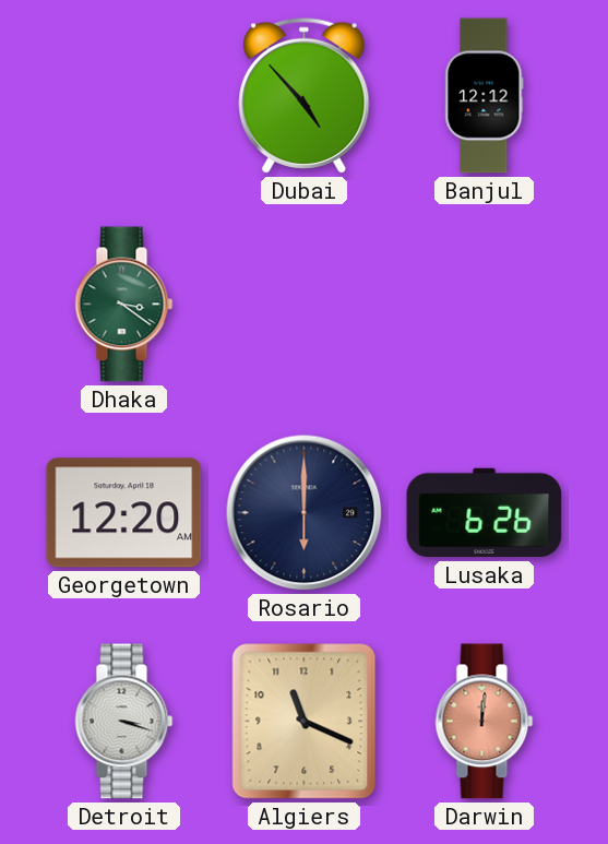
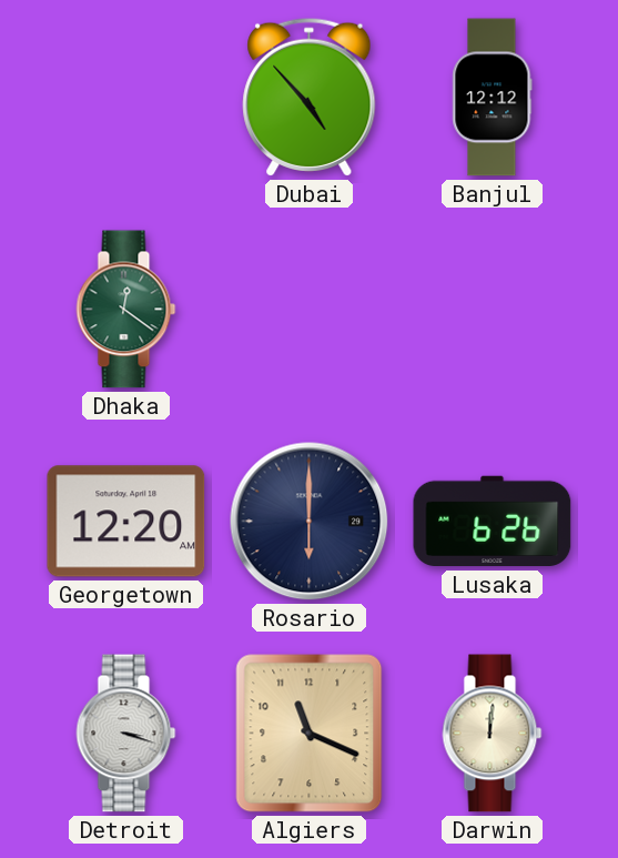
Dhaka: 3:21 -> 12:21
Darwin dial: salmon -> cream
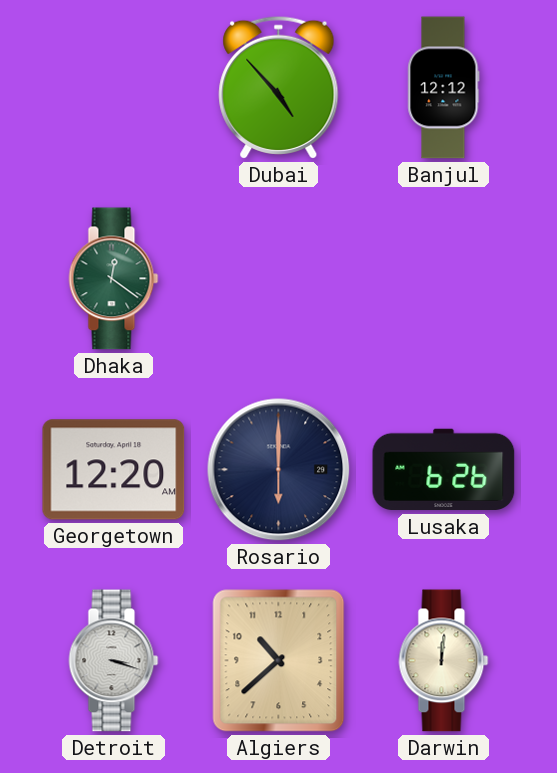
Algiers: 11:19 -> 10:38
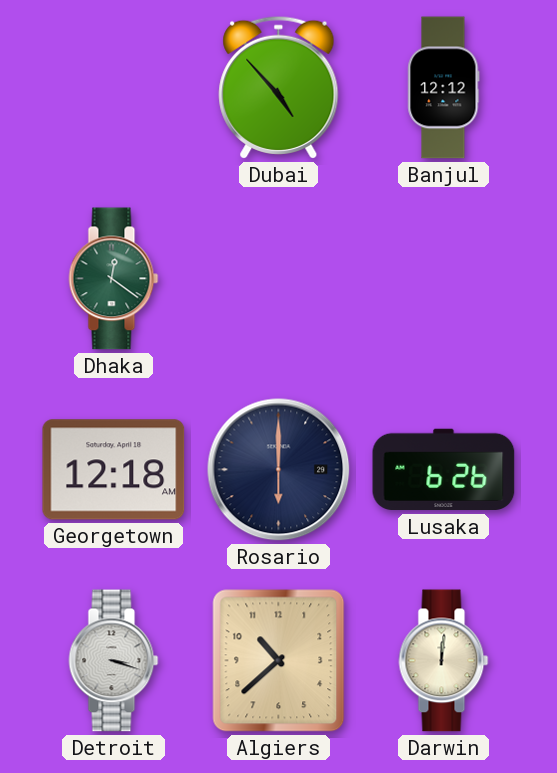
Georgetown: 12:20 -> 12:18
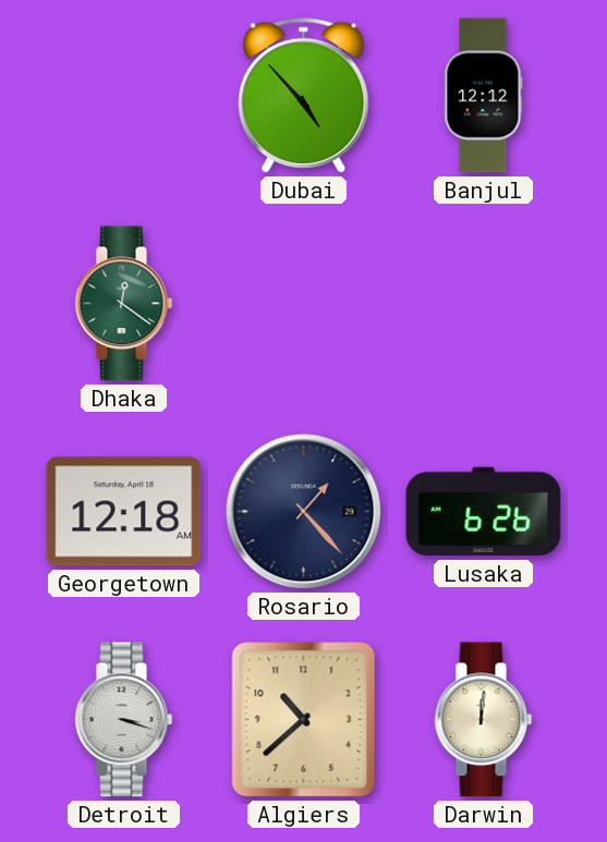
Rosario: 6:00 -> 1:23
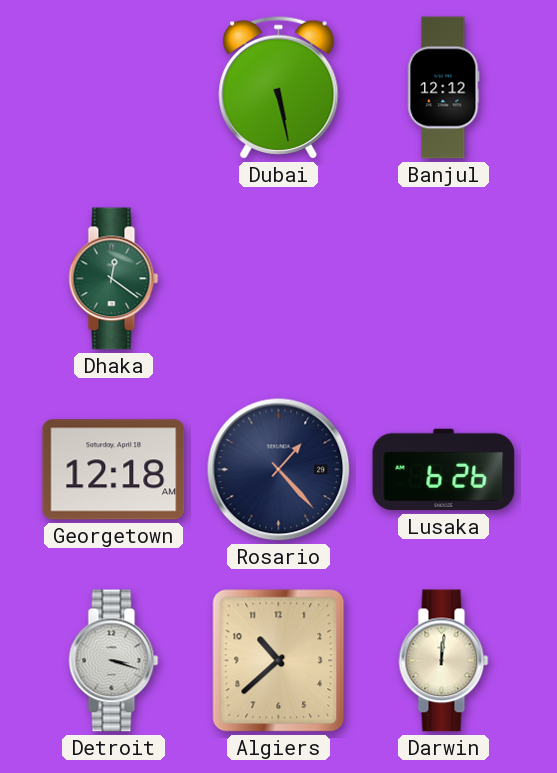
Dubai: 4:53 -> 5:28
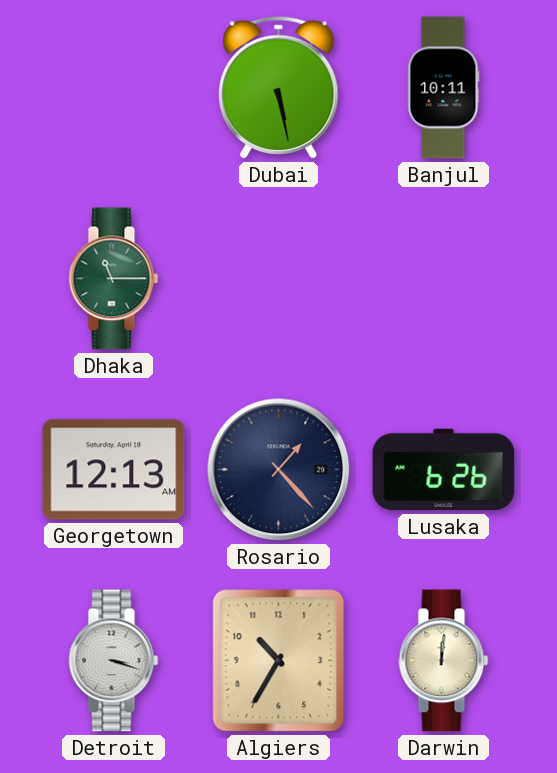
Banjul: 12:12 -> 10:11
Dhaka: 12:21 -> 11:15
Georgetown: 12:18 -> 12:13
Algiers: 10:38 -> 10:35
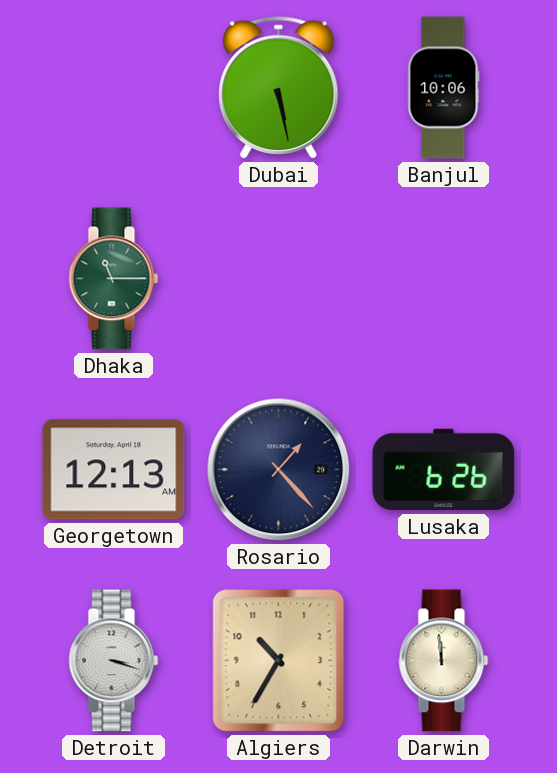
Banjul: 10:11 -> 10:06
Darwin: 12:01 -> 11:59
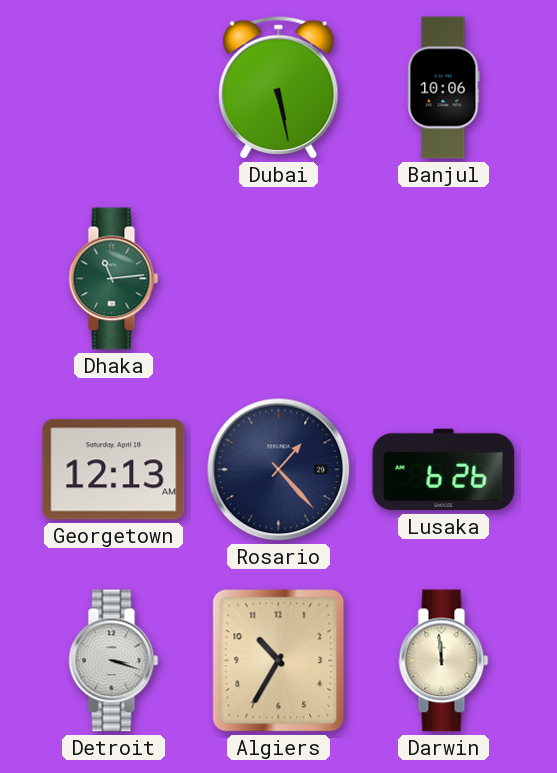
Dhaka: 11:15 -> 11:14
